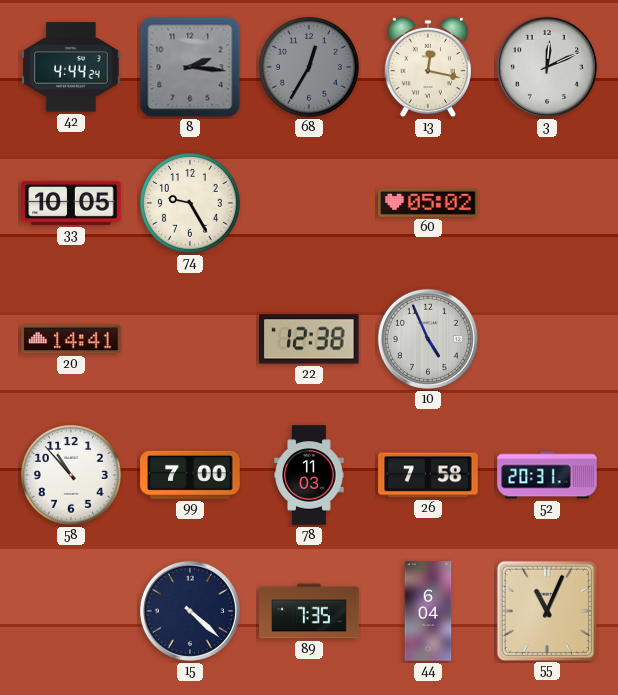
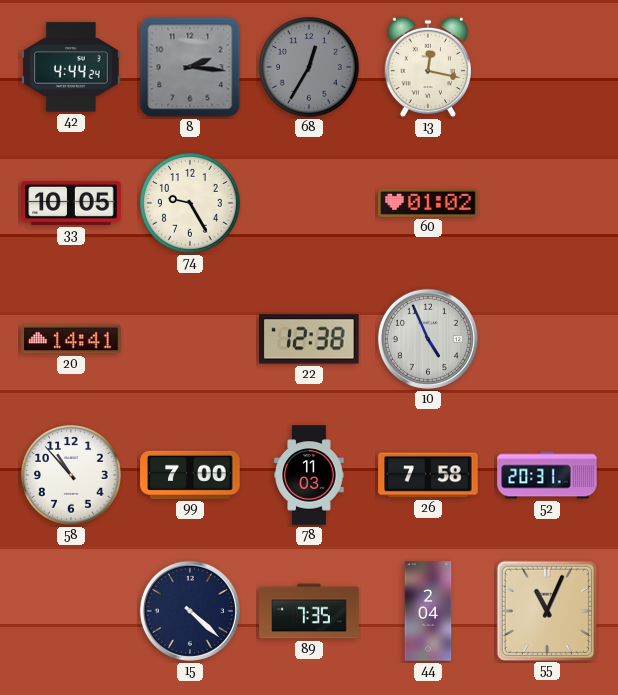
3: 12:11 -> none
60: 05:02 -> 01:02
44: 6:04 -> 2:04
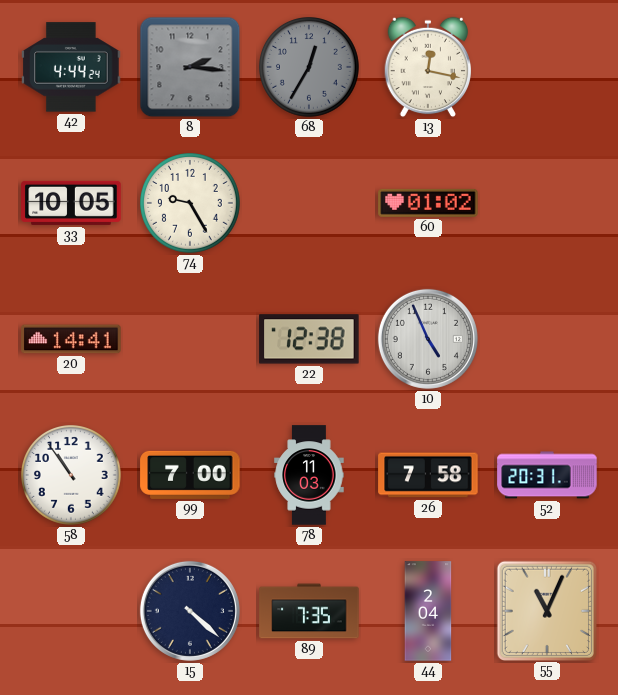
58: 10:53 -> 10:54
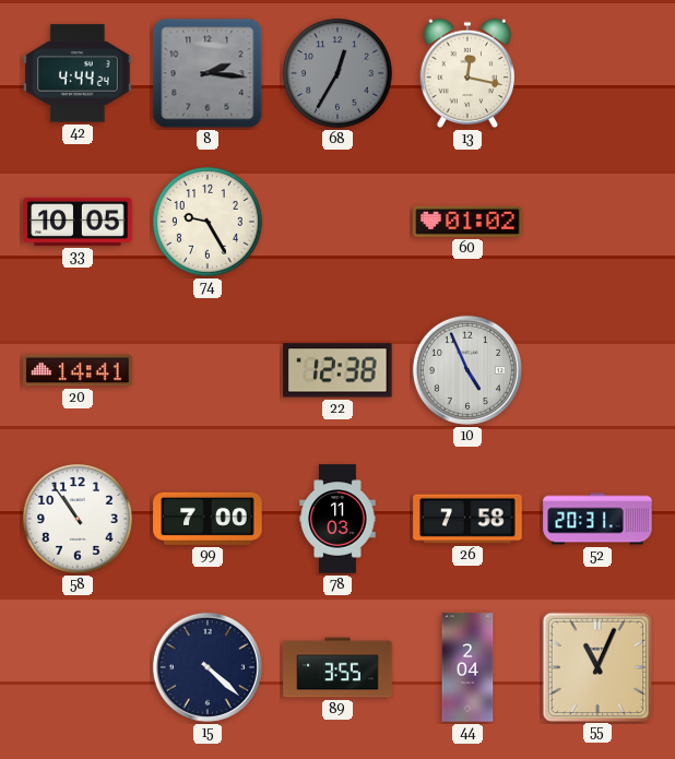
89: 7:35 -> 3:55
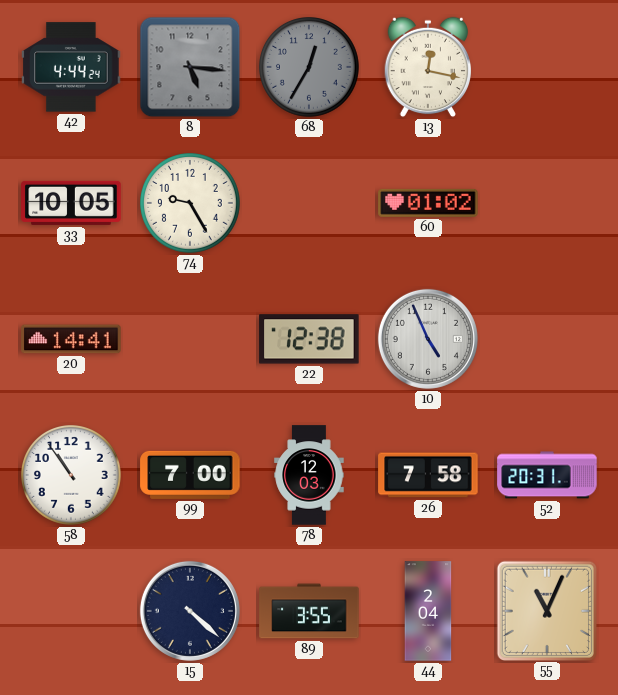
8: 2:16 -> 5:16
78: 11:03 -> 12:03
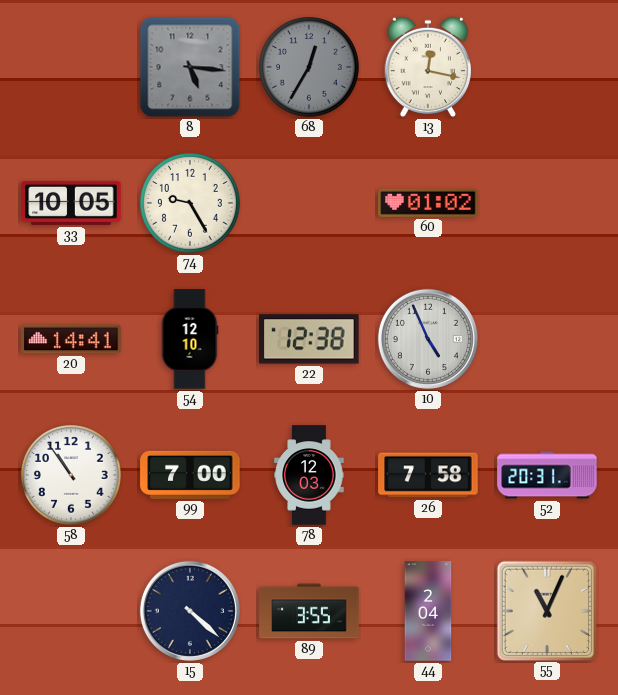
42: 4:44 -> none
54: none -> 12:10
